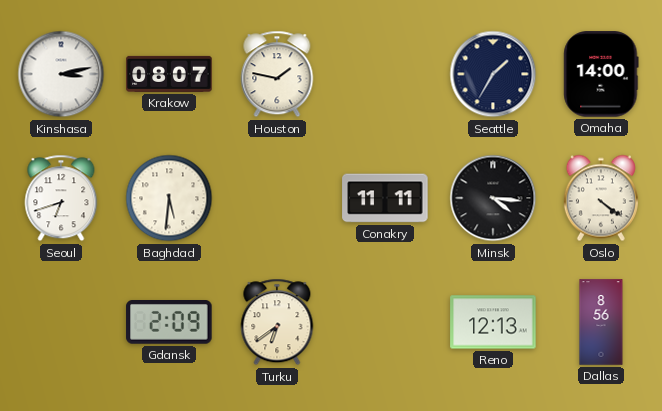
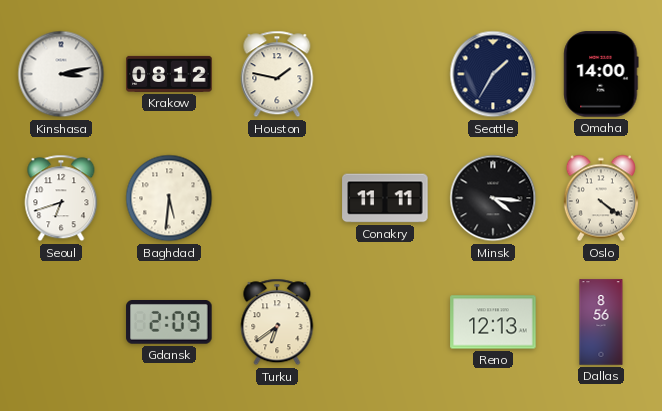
Krakow: 08:07 -> 08:12
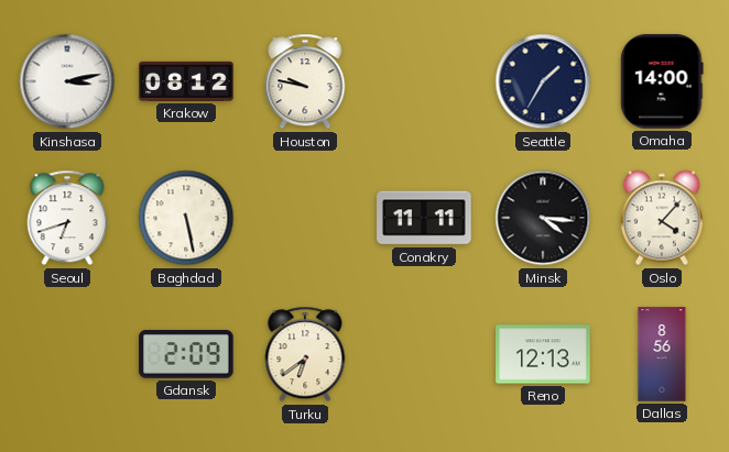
Houston: 1:47 -> 9:47
Baghdad: 5:31 -> 5:28
Oslo: 4:21 -> 4:07
